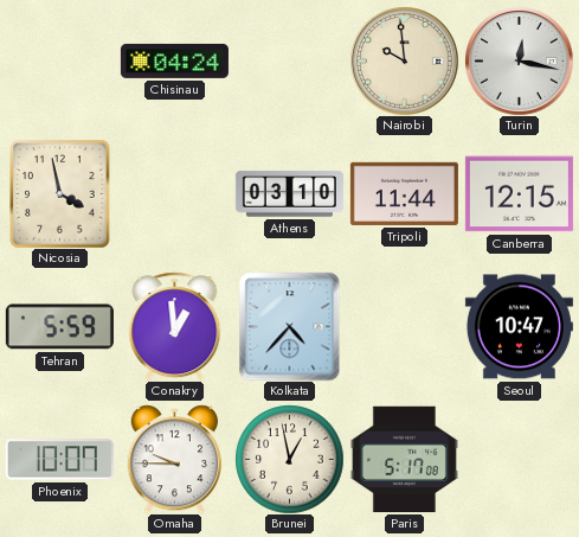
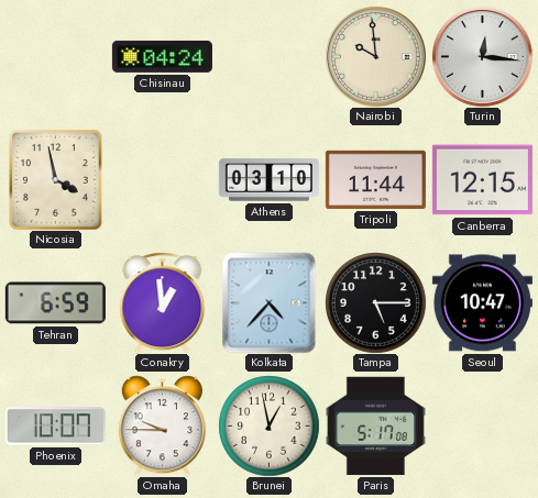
Turin: 12:17 -> 12:16
Tehran: 5:59 -> 6:59
Tampa: none -> 5:15
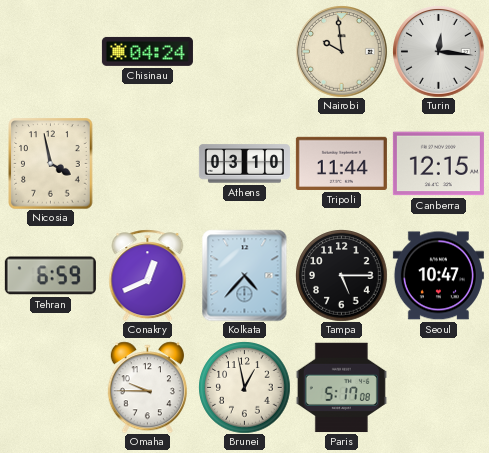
Conakry: 12:59 -> 12:41
Phoenix: 10:07 -> none
